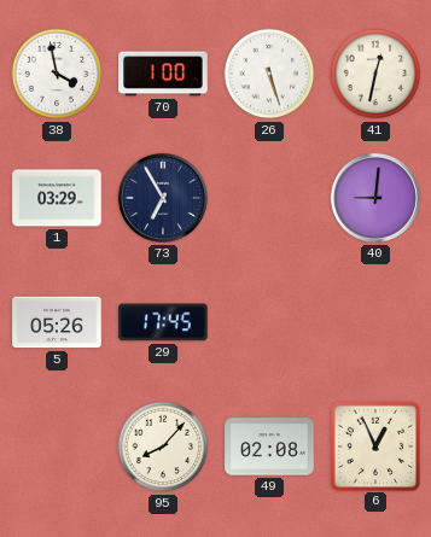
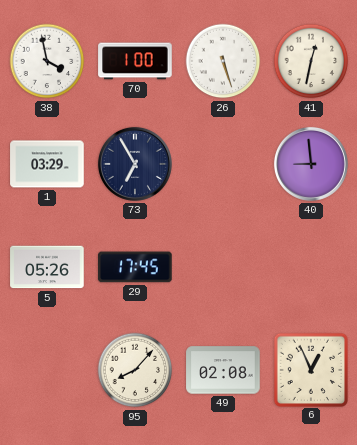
40: 9:01 -> 8:59
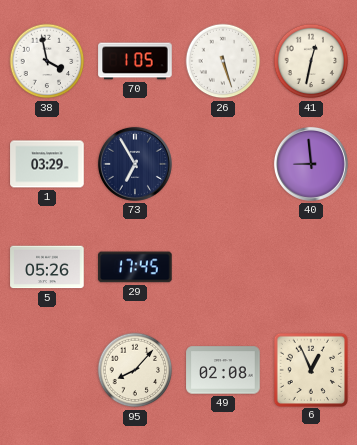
70: 1:00 -> 1:05
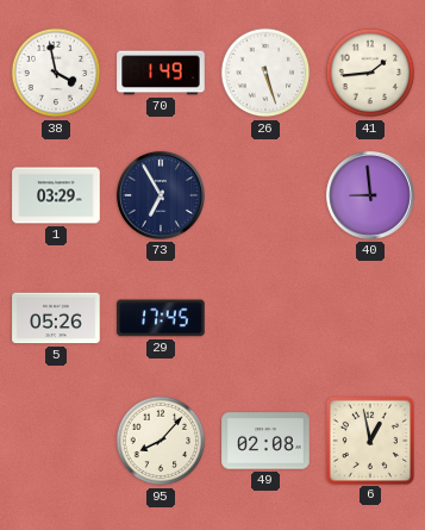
70: 1:05 -> 1:49
41: 12:32 -> 1:44
6: 12:56 -> 12:58
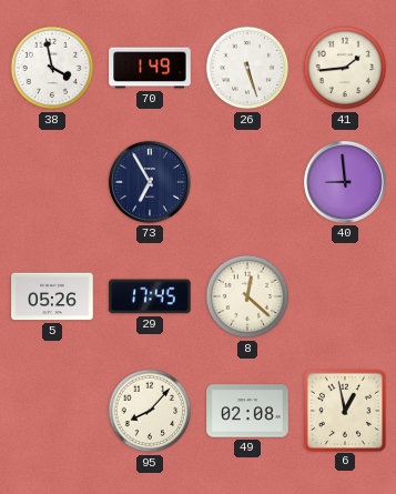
1: 03:29 -> none
8: none -> 12:22
